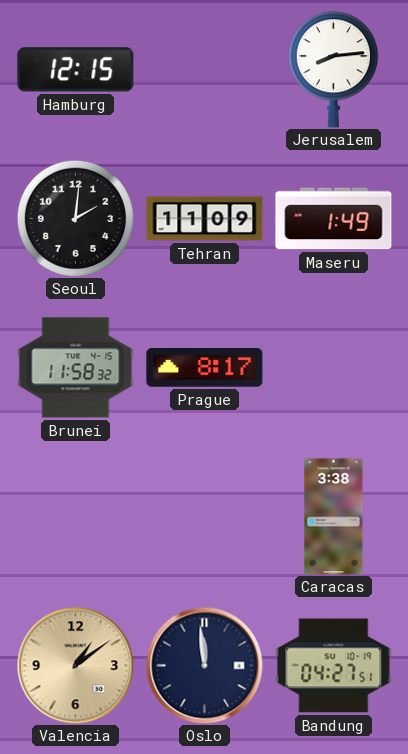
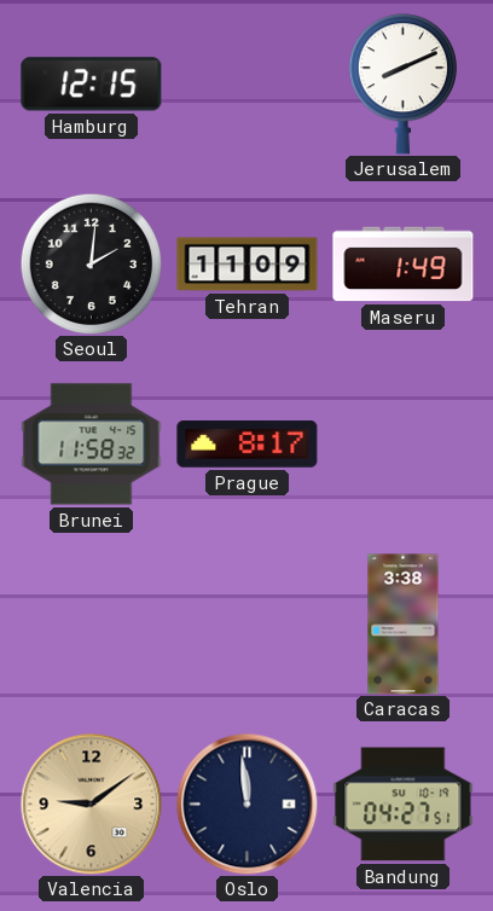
Jerusalem: 8:14 -> 8:11
Valencia: 1:09 -> 9:09
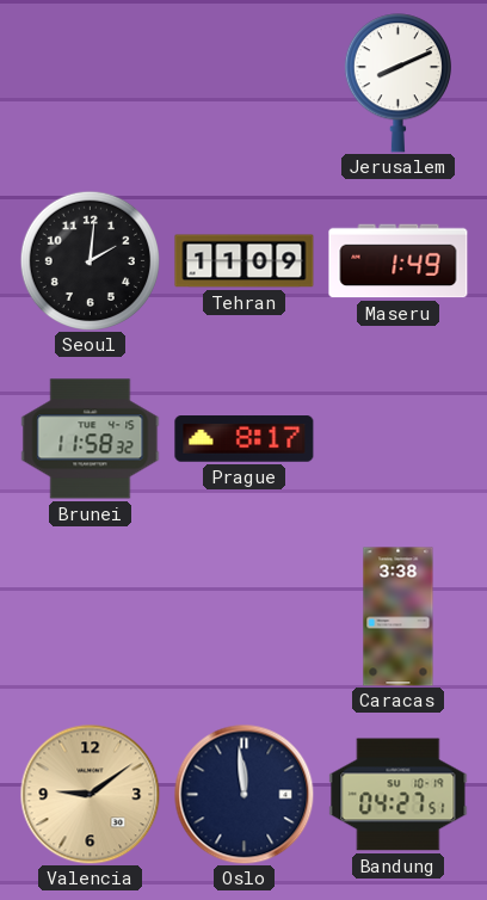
Hamburg: 12:15 -> none
